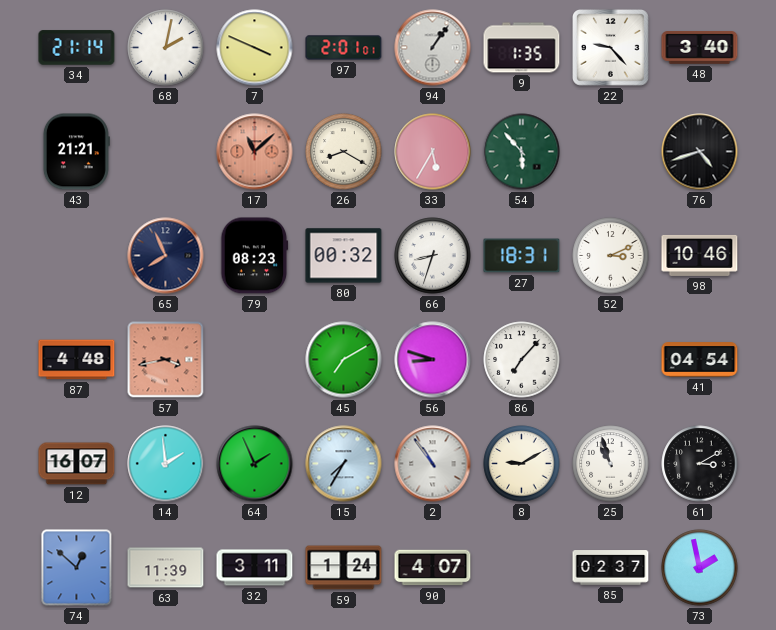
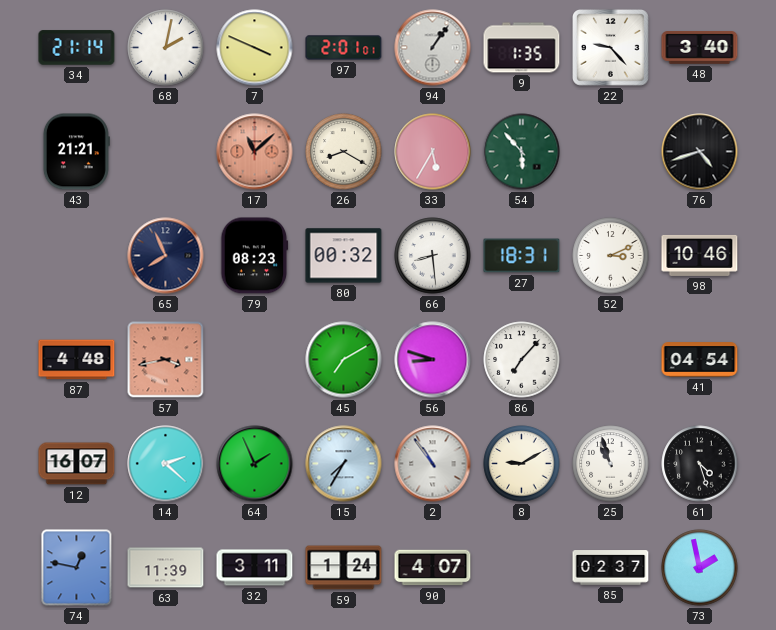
66: 8:33 -> 8:29
14: 1:59 -> 2:22
61: 3:10 -> 4:27
74: 12:52 -> 12:47
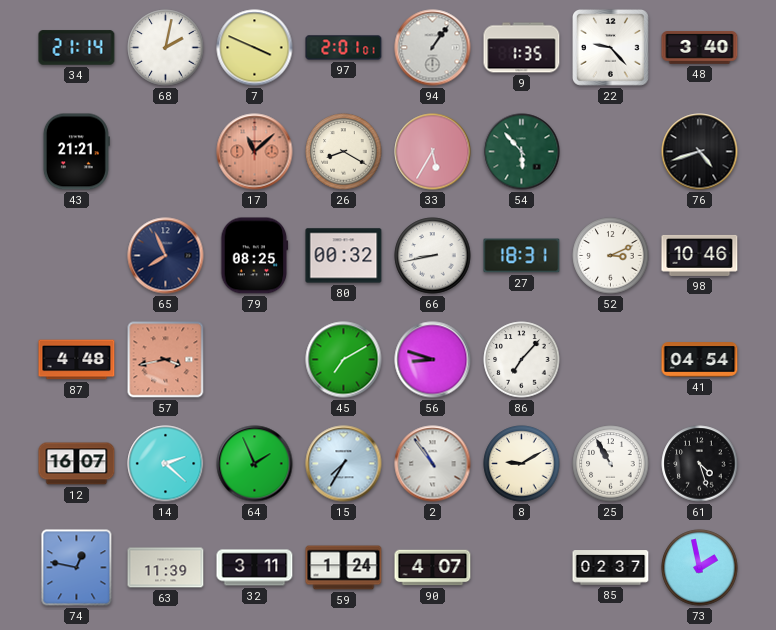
79: 08:23 -> 08:25
66: 8:29 -> 8:43
25: 10:57 -> 10:55
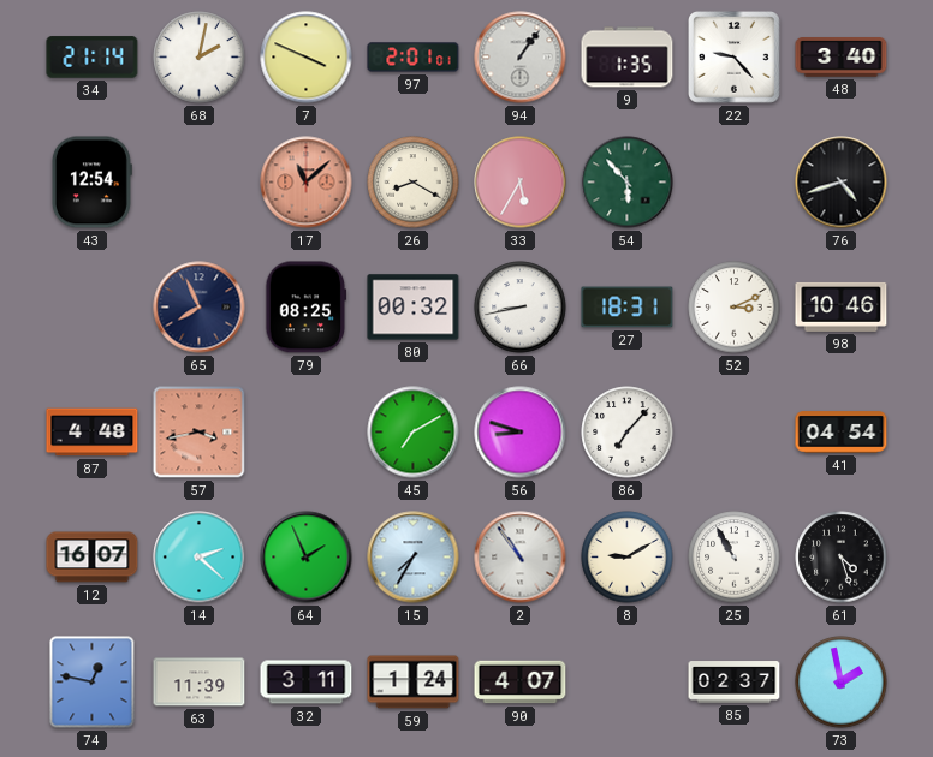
43: 21:21 -> 12:54
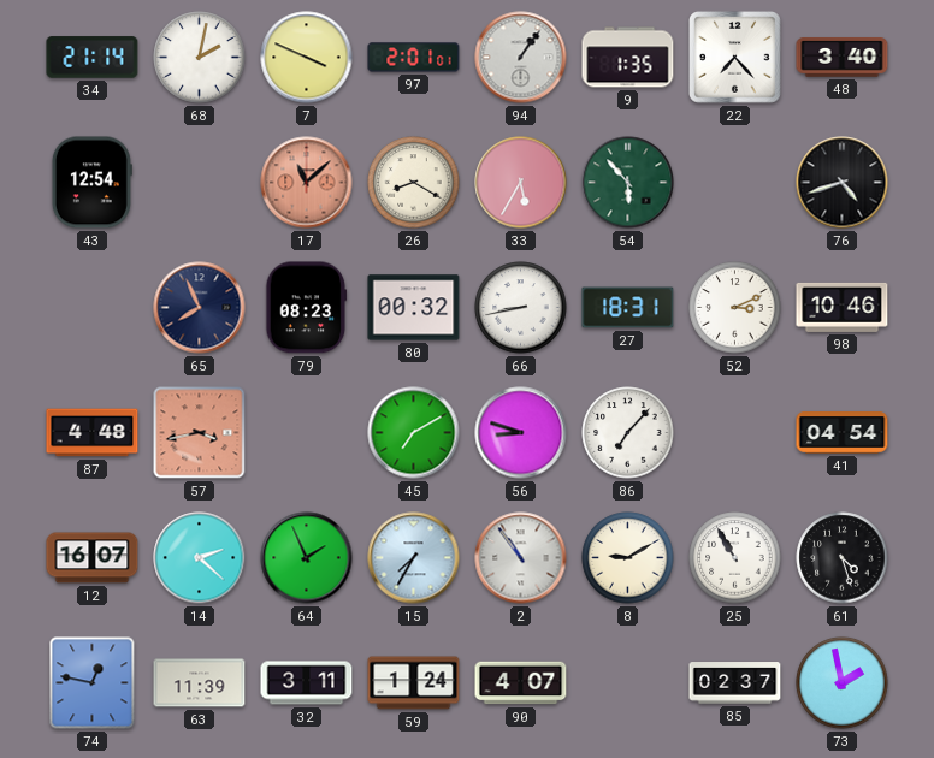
22: 9:23 -> 7:23
79: 08:25 -> 08:23
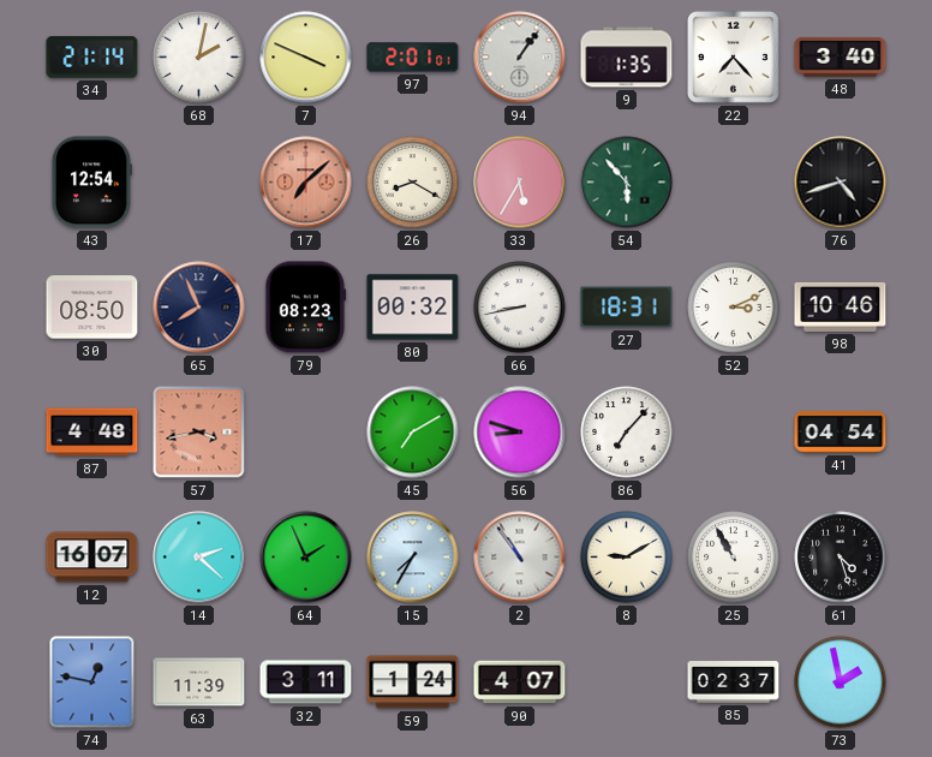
17: 11:08 -> 7:08
30: none -> 08:50
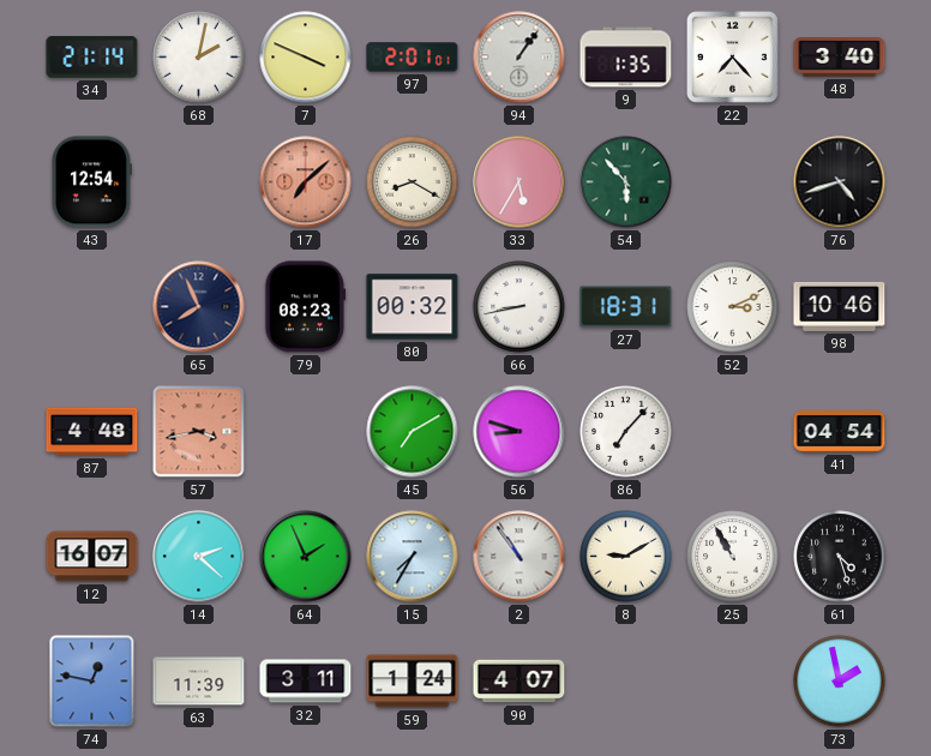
30: 08:50 -> none
85: 02:37 -> none
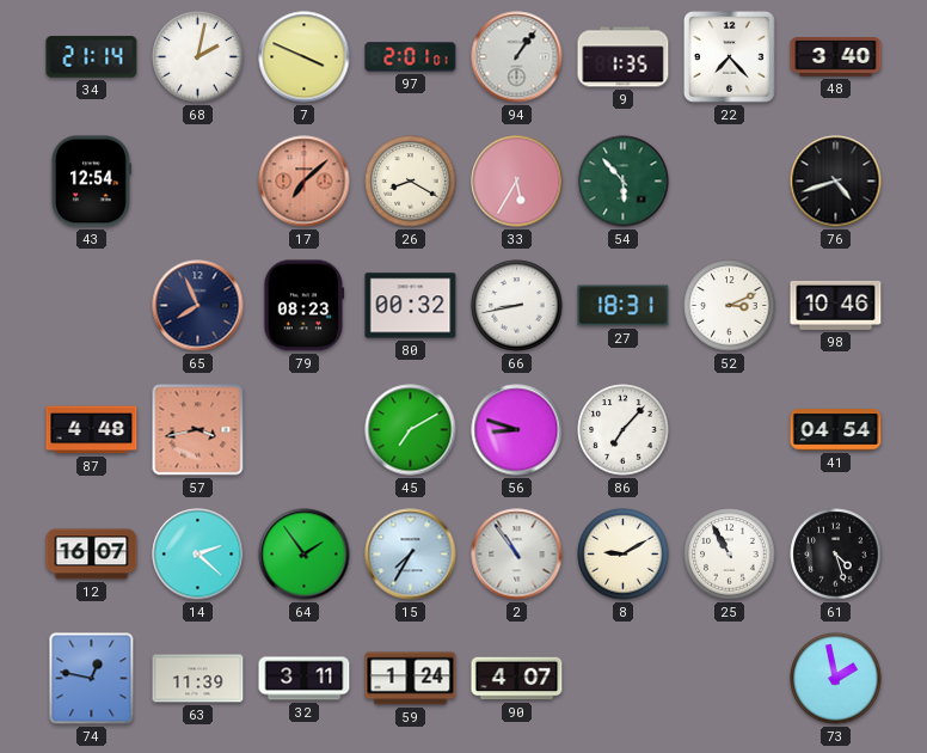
64: 1:56 -> 1:54
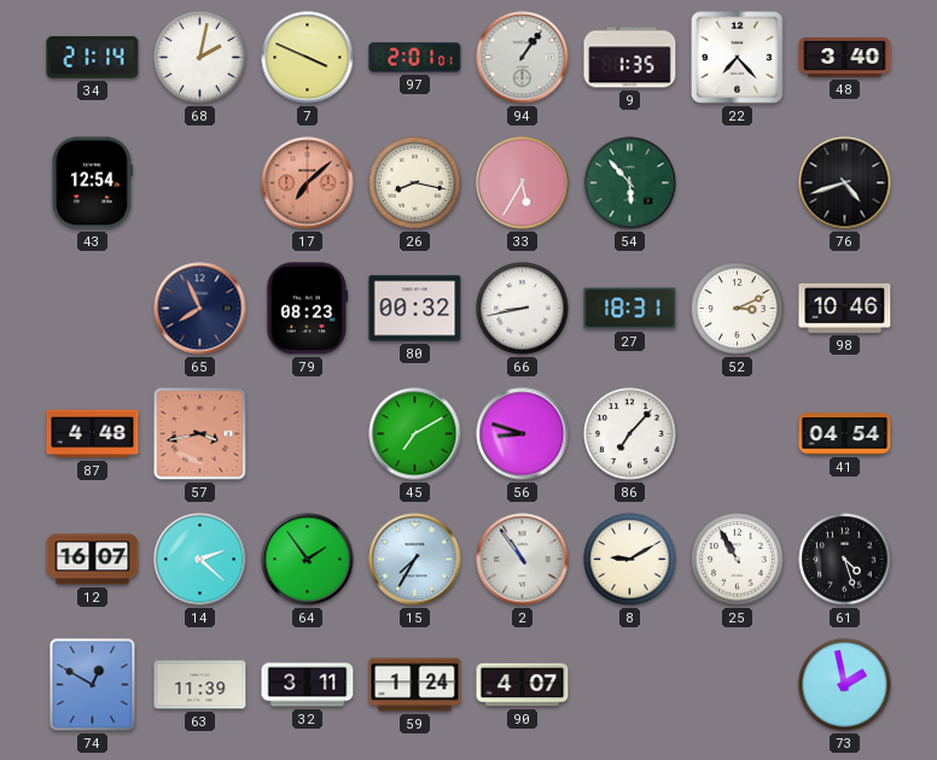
26: 8:20 -> 8:17
74: 12:47 -> 12:50
